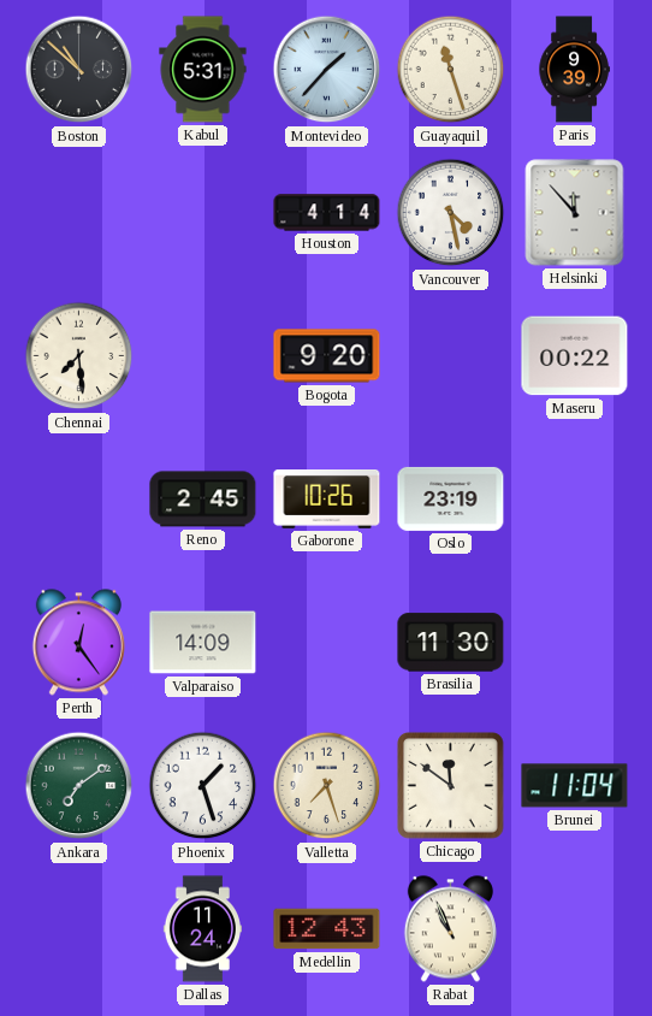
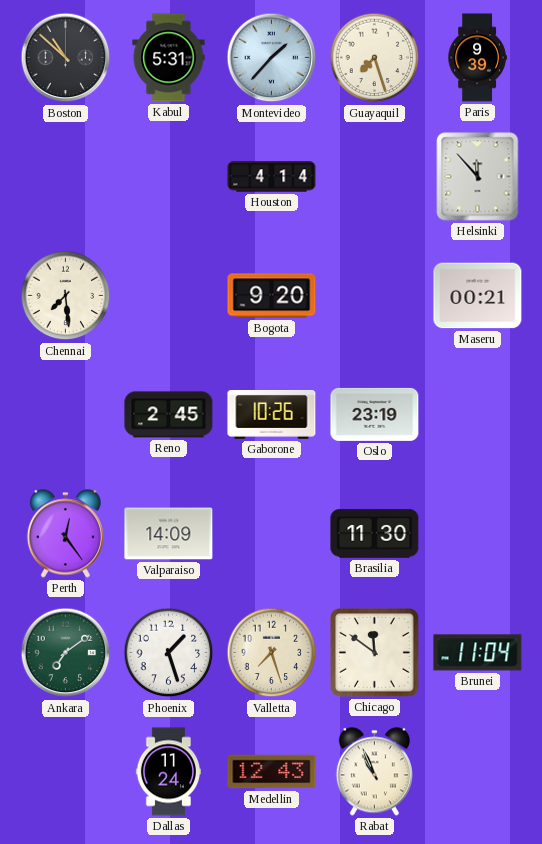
Guayaquil: 11:27 -> 7:27
Vancouver: 4:28 -> none
Maseru: 00:22 -> 00:21
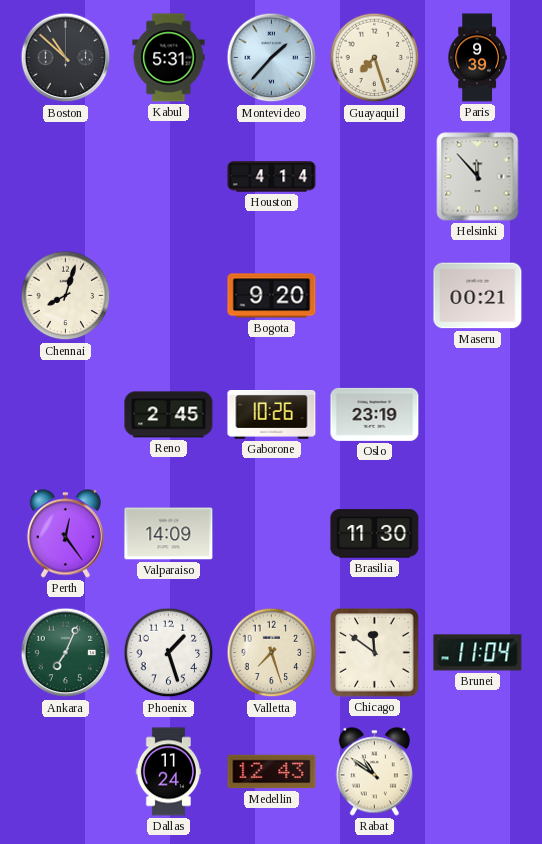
Chennai: 7:29 -> 8:03
Ankara: 7:09 -> 7:04
Rabat: 10:56 -> 10:51
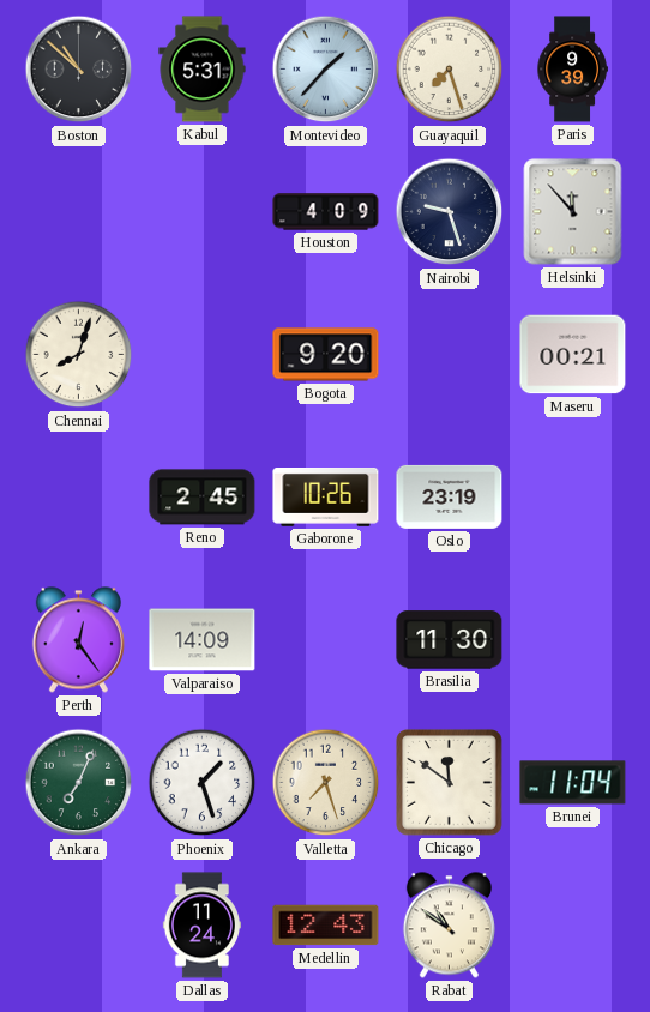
Houston: 4:14 -> 4:09
Nairobi: none -> 9:27
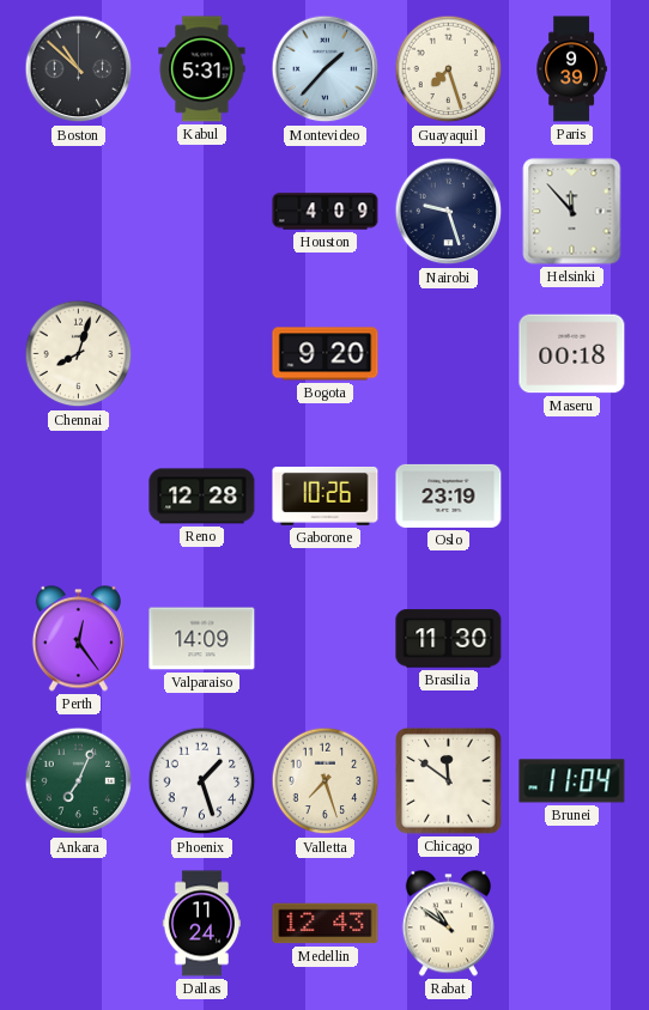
Maseru: 00:21 -> 00:18
Reno: 2:45 -> 12:28
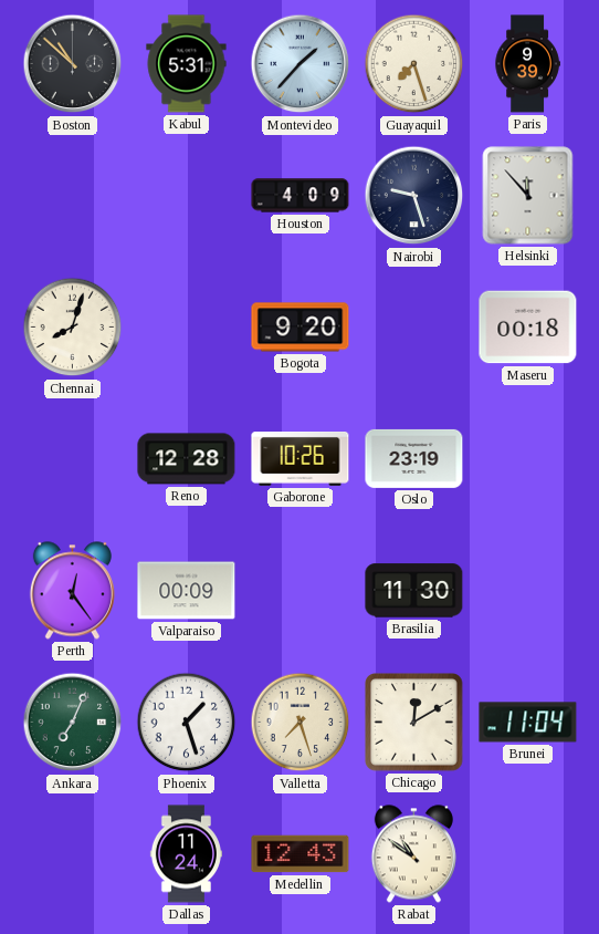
Valparaiso: 14:09 -> 00:09
Chicago: 11:51 -> 12:10
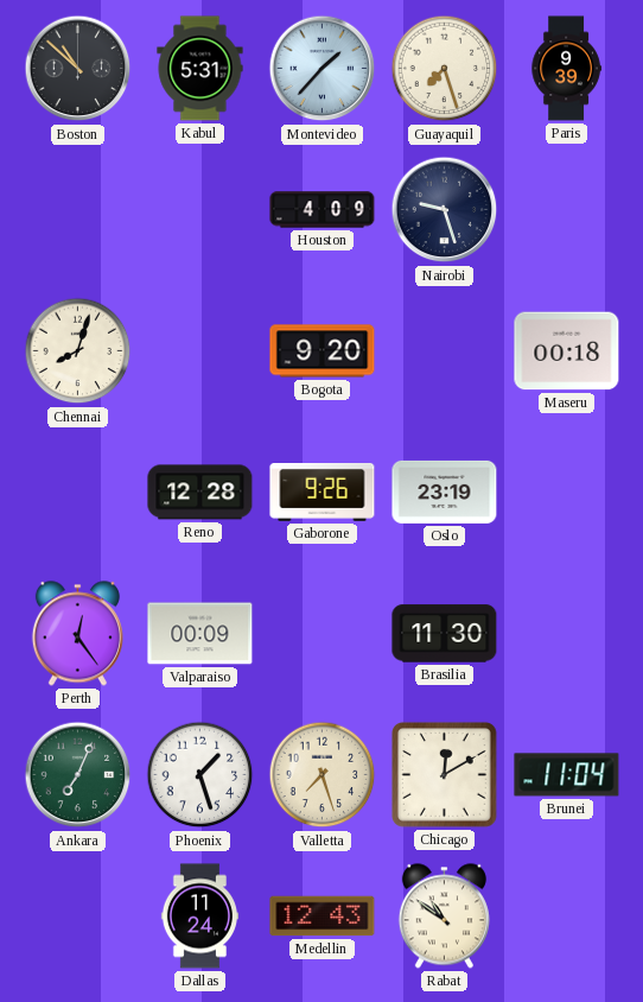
Helsinki: 11:53 -> none
Gaborone: 10:26 -> 9:26
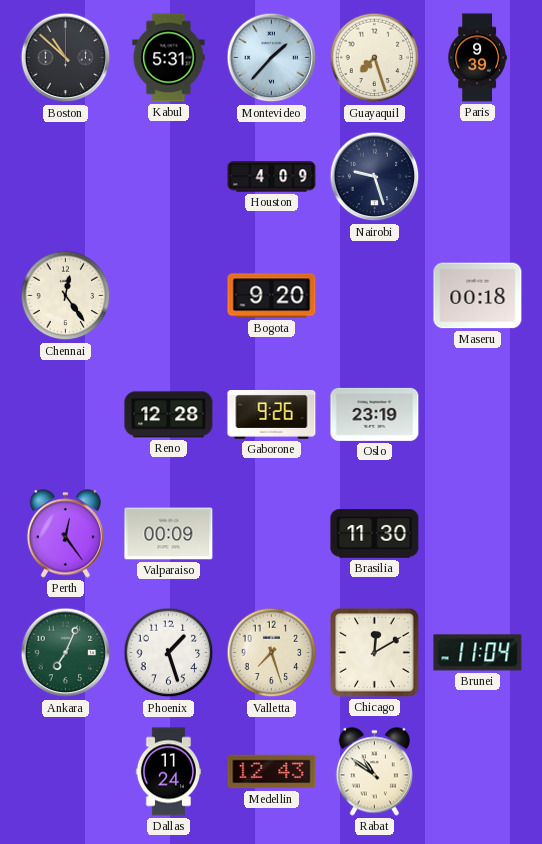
Chennai: 8:03 -> 12:24
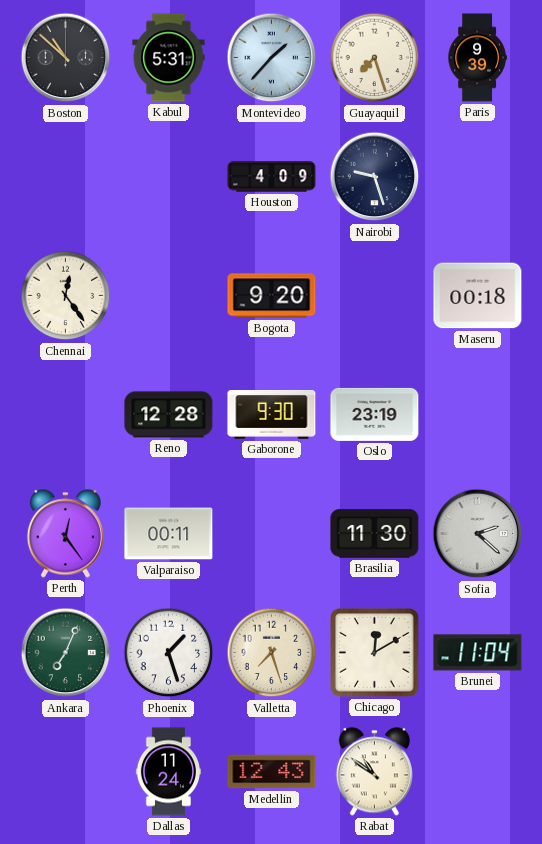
Gaborone: 9:26 -> 9:30
Valparaiso: 00:09 -> 00:11
Sofia: none -> 2:22
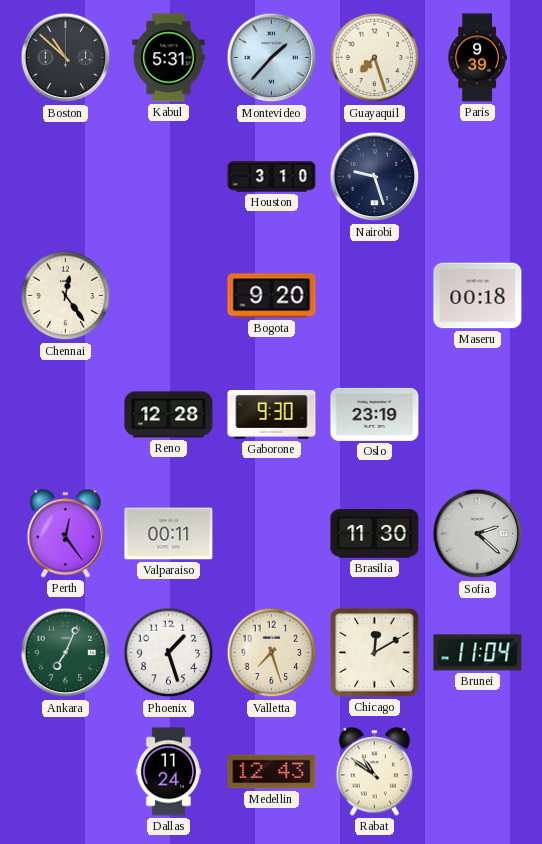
Houston: 4:09 -> 3:10
